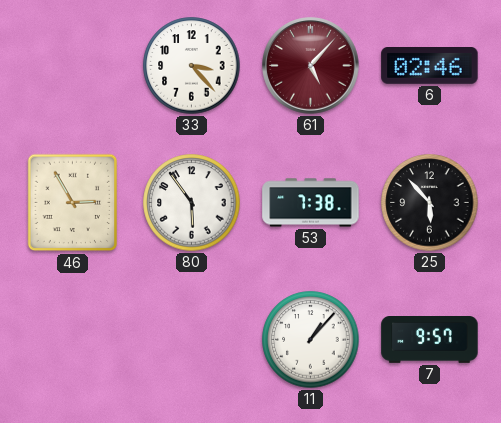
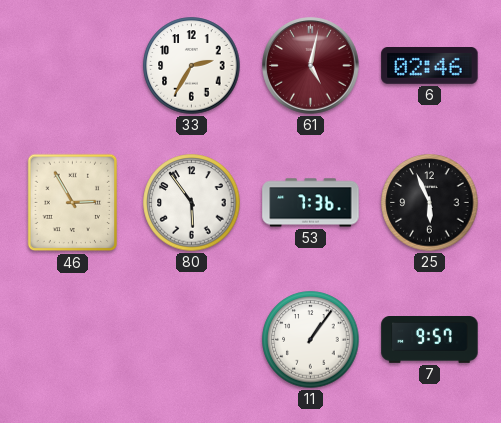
33: 3:23 -> 2:35
61: 5:07 -> 5:02
53: 7:38 -> 7:36
25: 5:53 -> 5:56
11: 1:07 -> 1:06
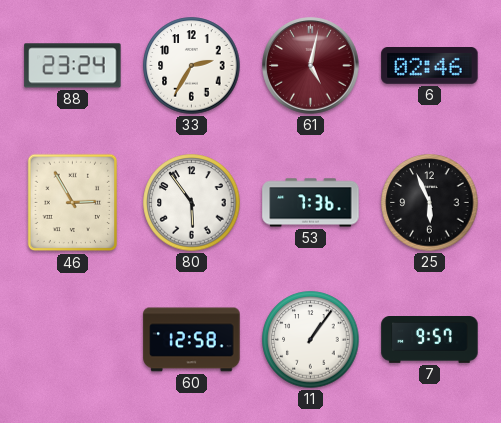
88: none -> 23:24
60: none -> 12:58
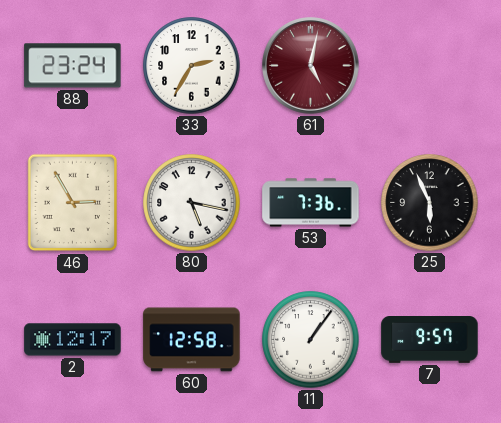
6: 02:46 -> none
80: 5:54 -> 5:17
2: none -> 12:17
